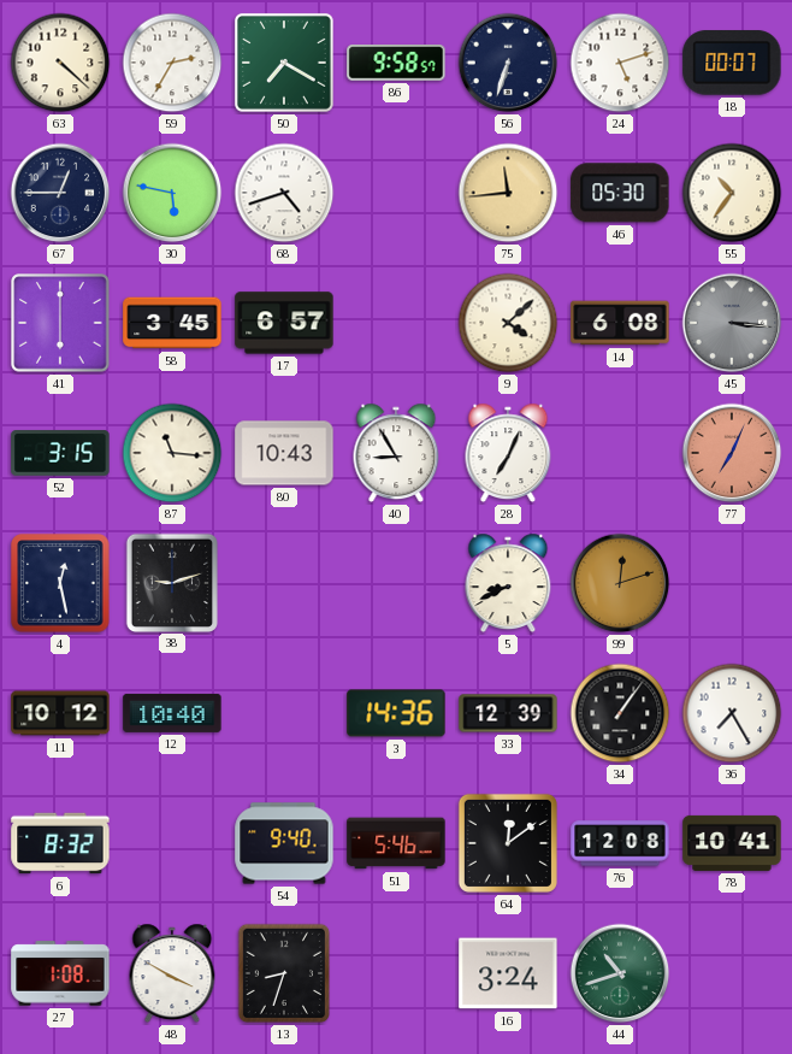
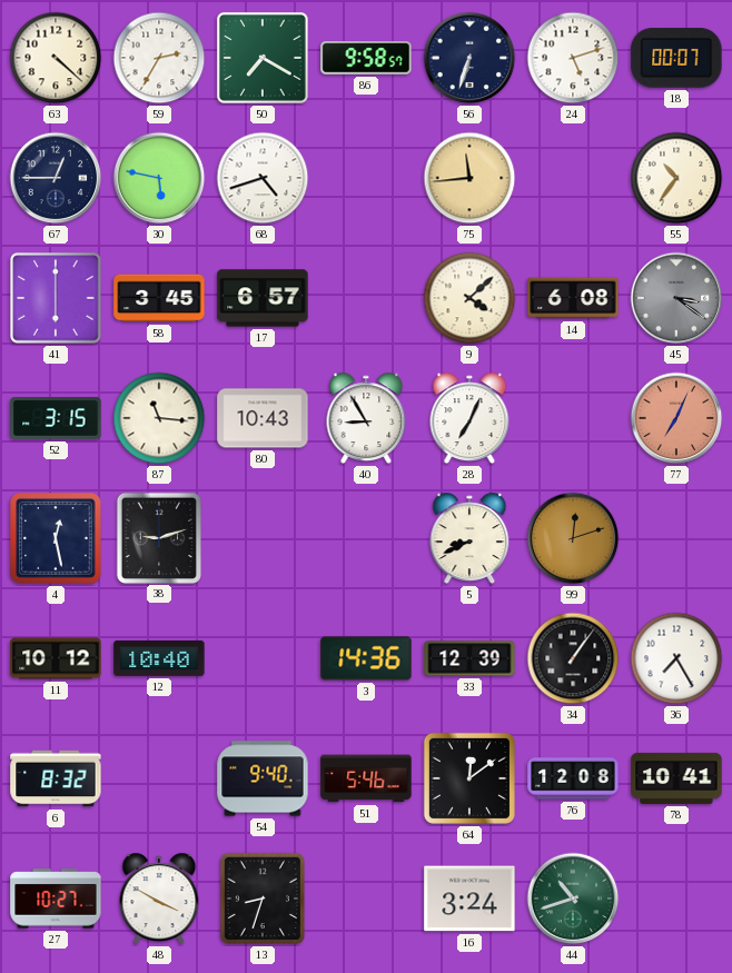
46: 05:30 -> none
45: 3:16 -> 3:21
27: 1:08 -> 10:27
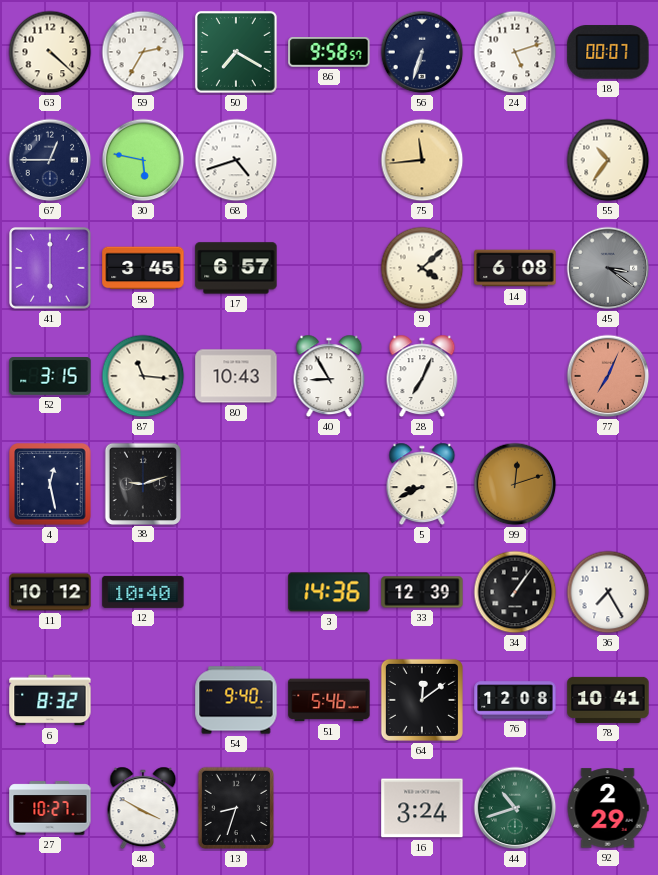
92: none -> 2:29
